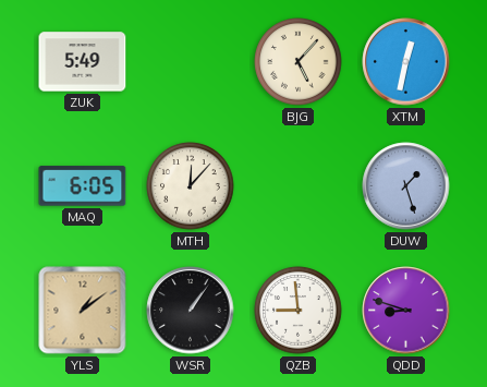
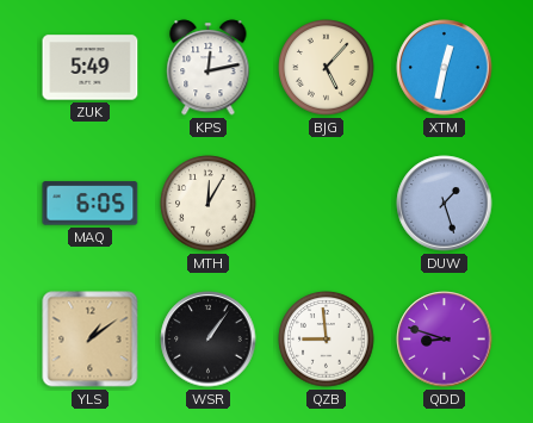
KPS: none -> 12:13
MTH: 12:07 -> 12:05
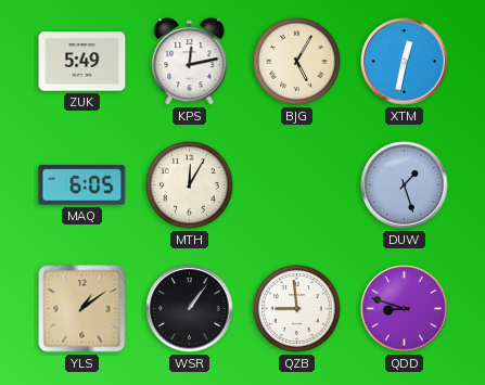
BJG: 5:07 -> 5:05
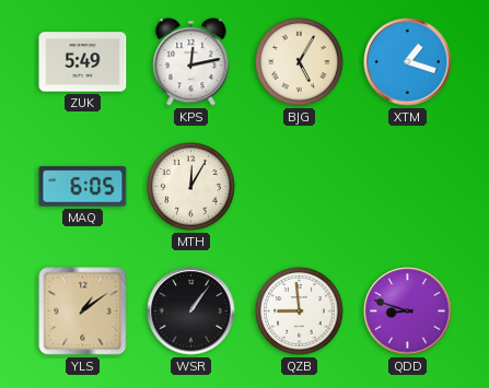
XTM: 12:32 -> 1:18
DUW: 1:27 -> none
